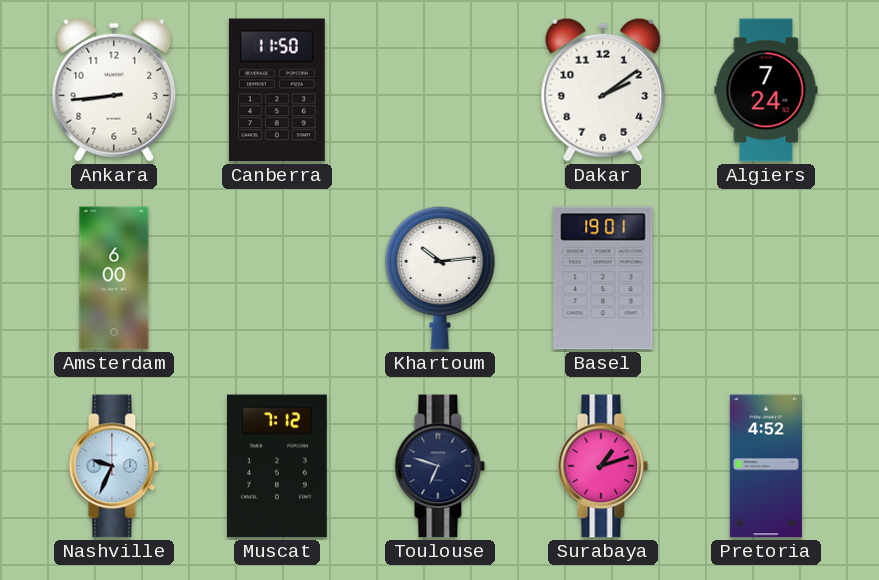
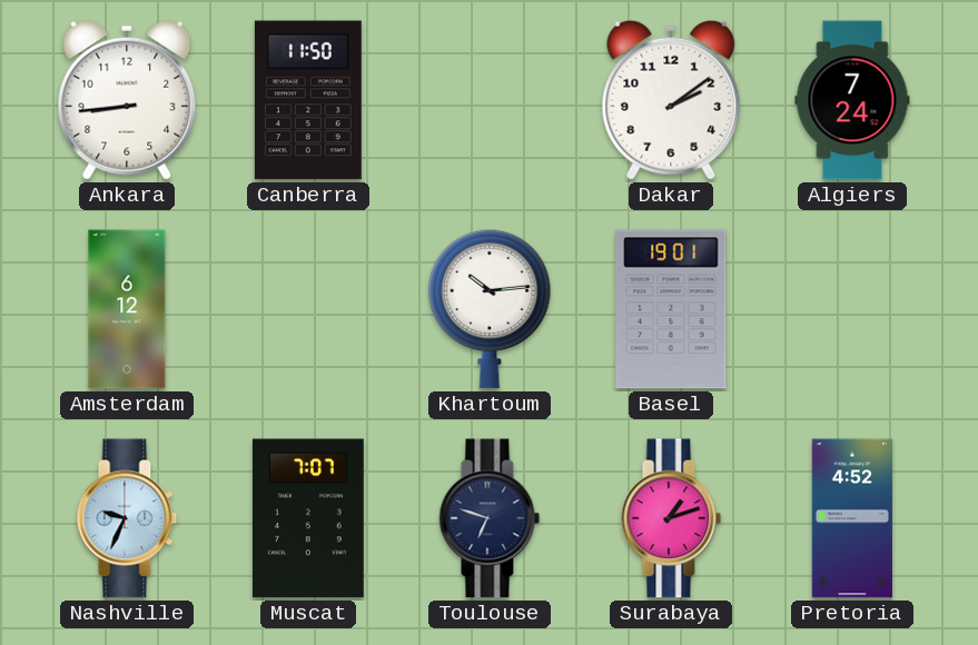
Amsterdam: 6:00 -> 6:12
Muscat: 7:12 -> 7:07
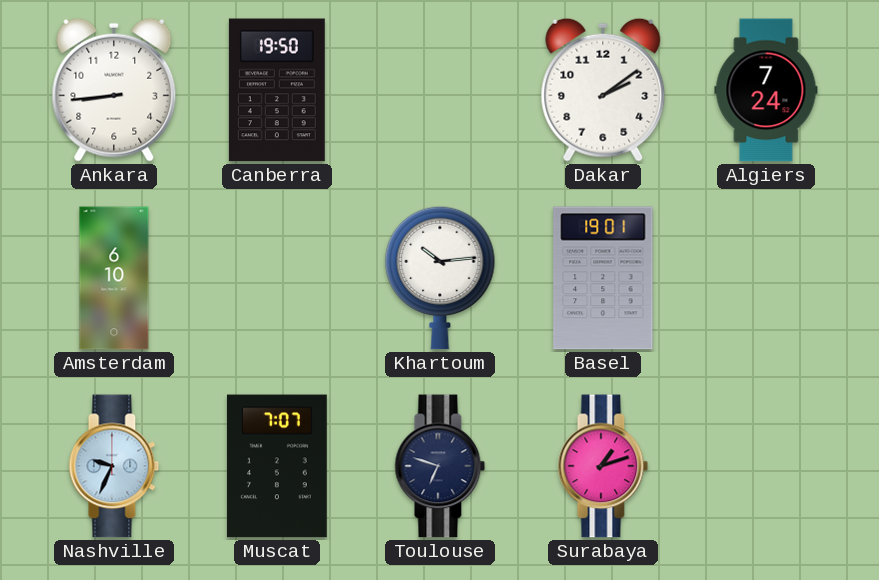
Canberra: 11:50 -> 19:50
Amsterdam: 6:12 -> 6:10
Pretoria: 4:52 -> none
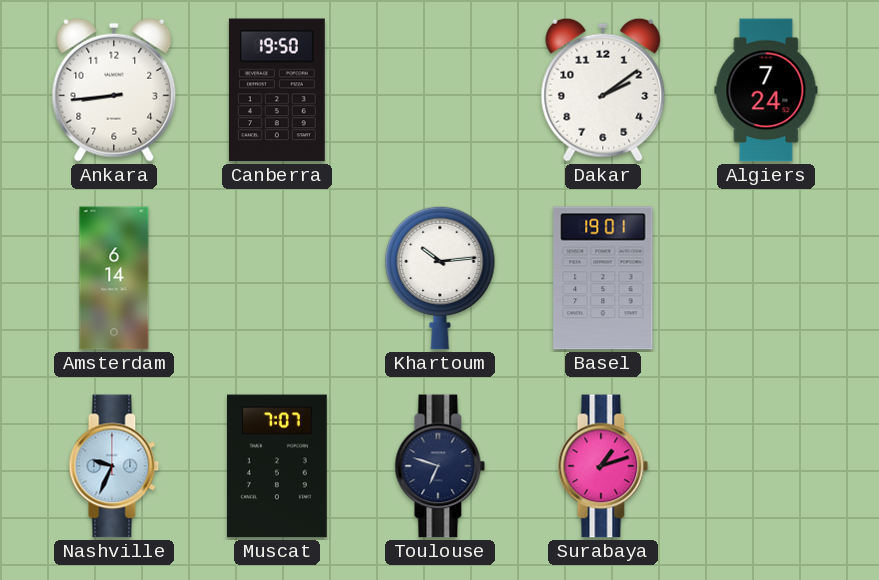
Amsterdam: 6:10 -> 6:14
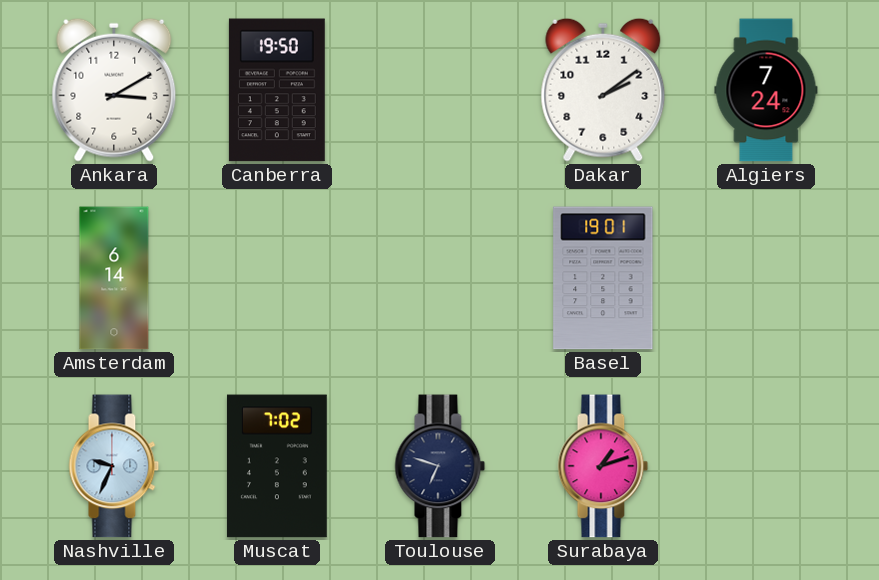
Ankara: 8:44 -> 3:10
Khartoum: 10:14 -> none
Muscat: 7:07 -> 7:02
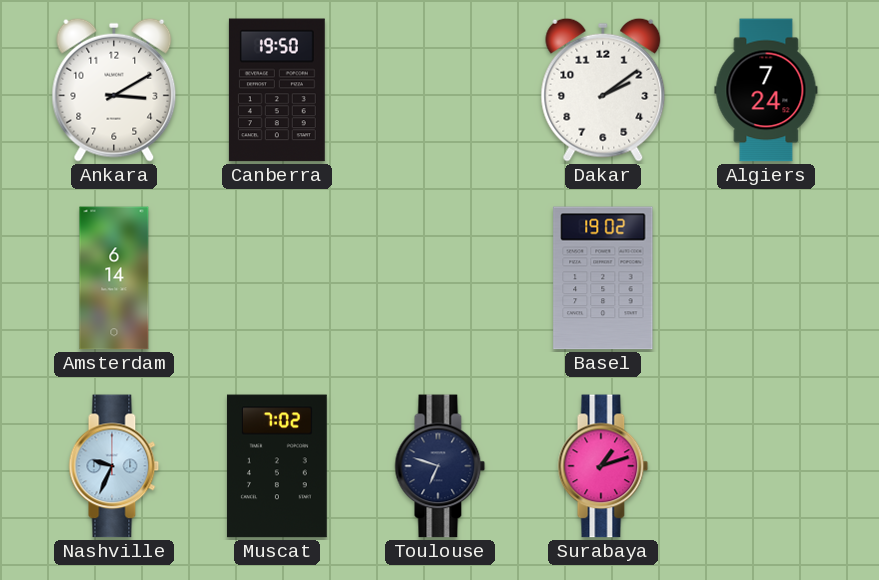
Basel: 19:01 -> 19:02
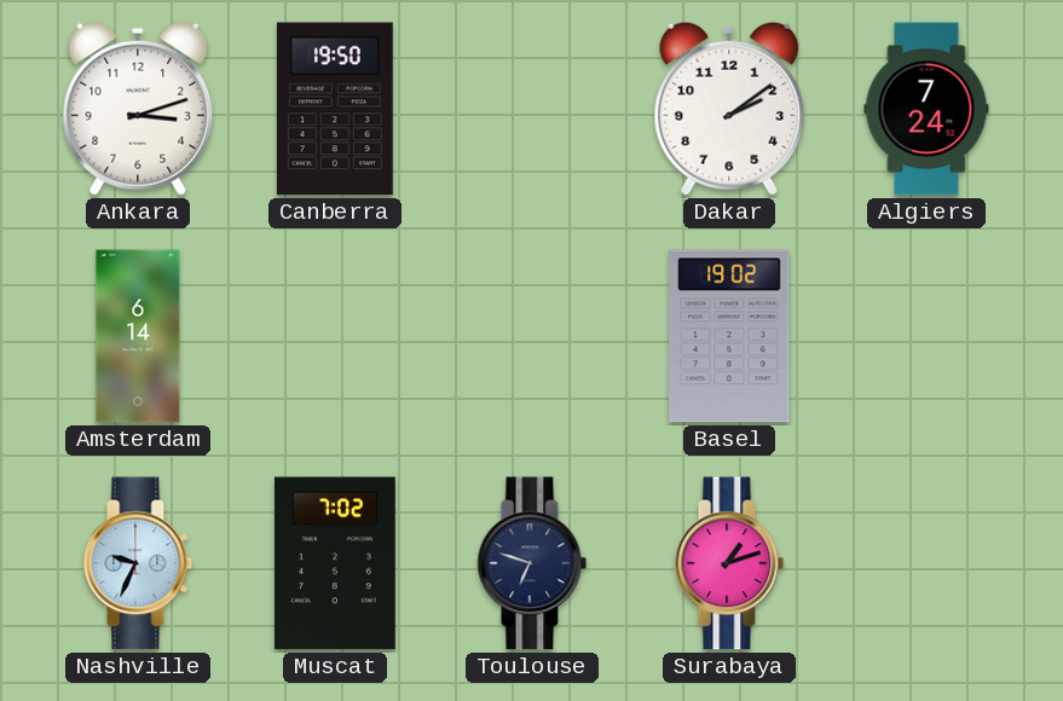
Ankara: 3:10 -> 3:12
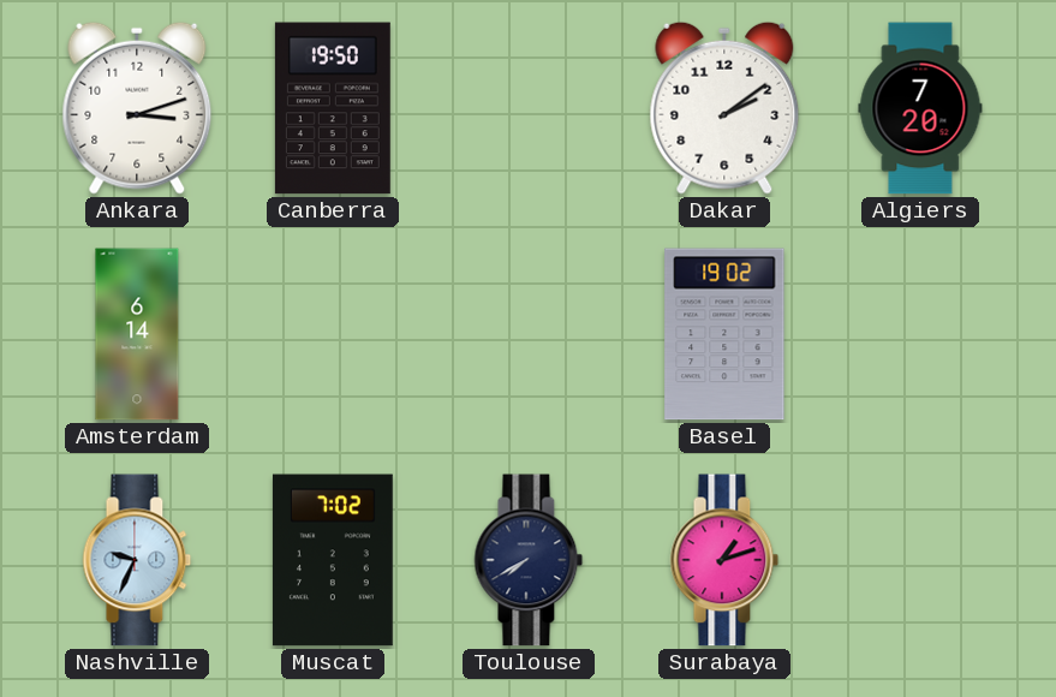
Algiers: 7:24 -> 7:20
Toulouse: 6:48 -> 7:40
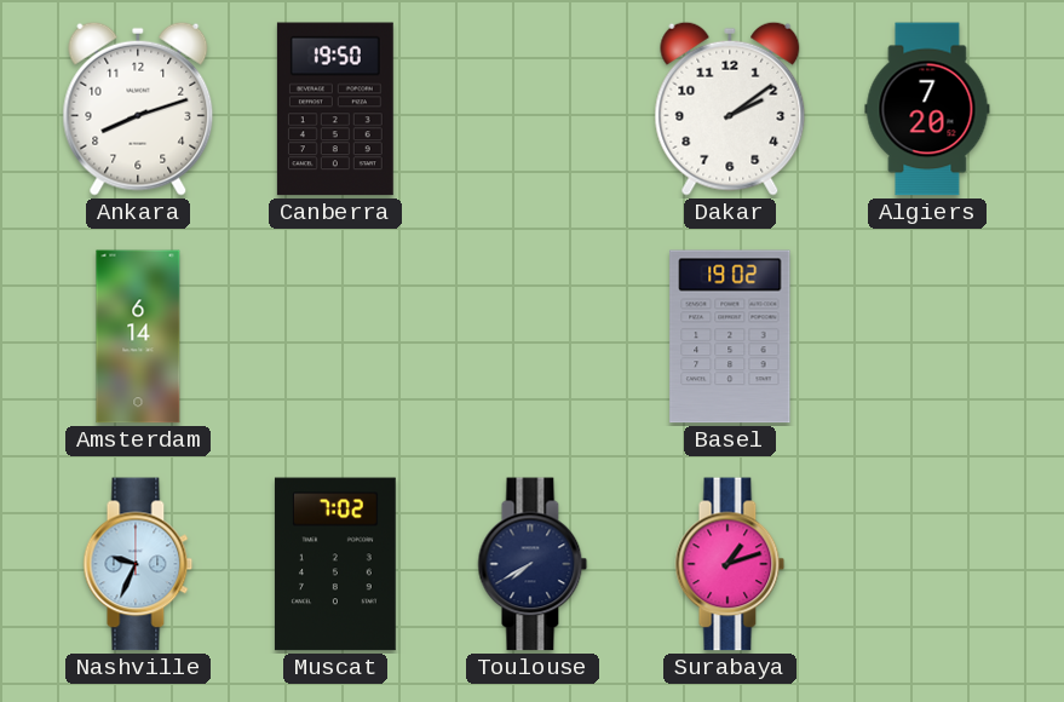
Ankara: 3:12 -> 8:12
